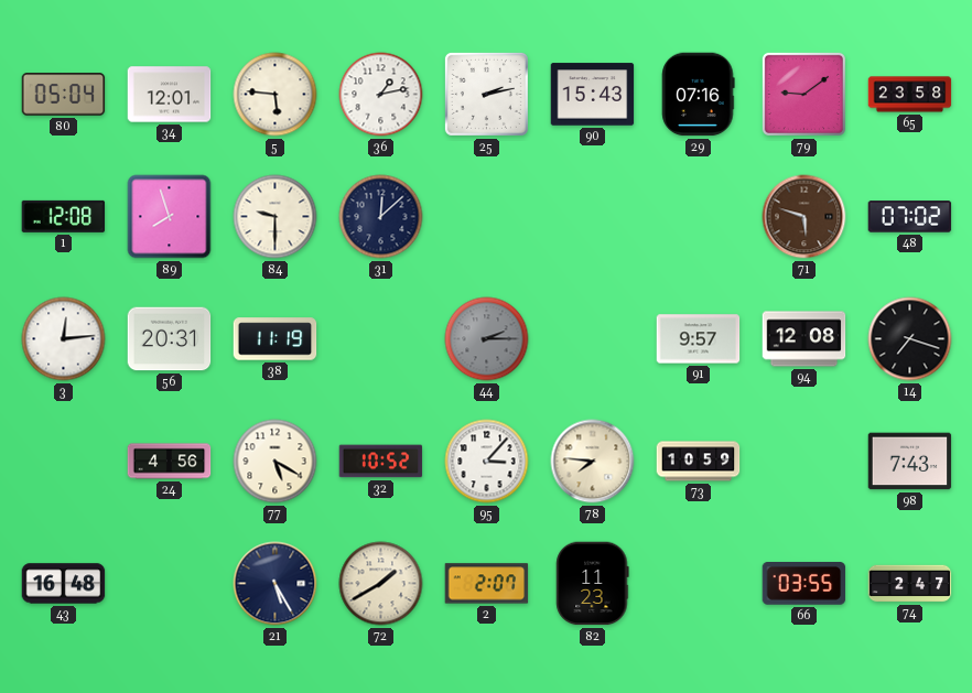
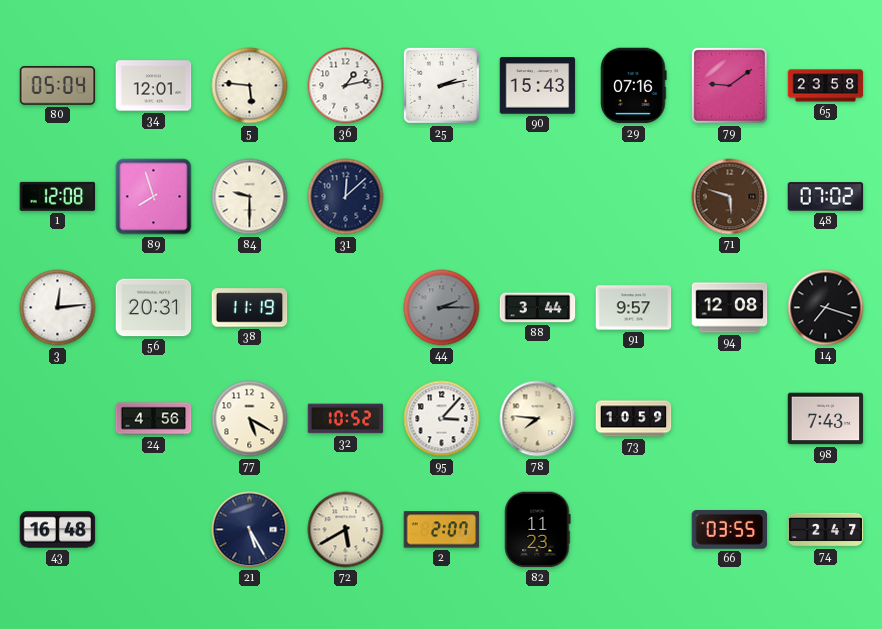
88: none -> 3:44
72: 1:40 -> 5:40
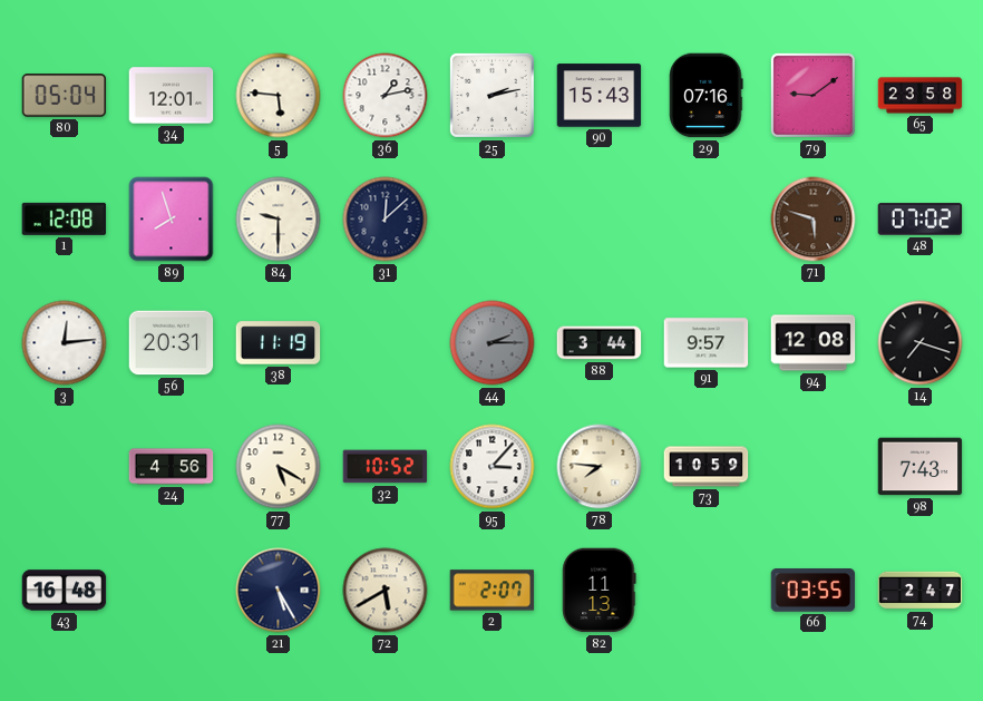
82: 11:23 -> 11:13
